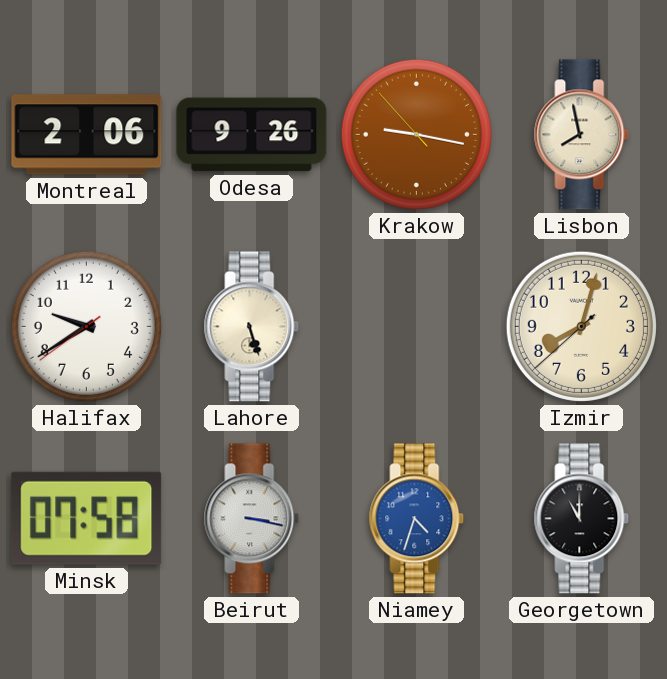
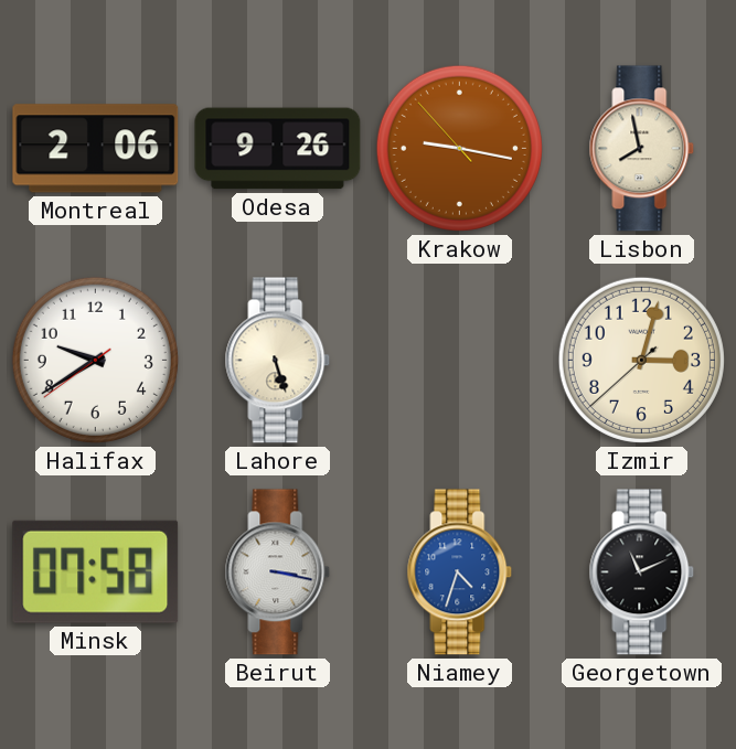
Izmir: 8:02 -> 3:02
Georgetown: 11:00 -> 11:11
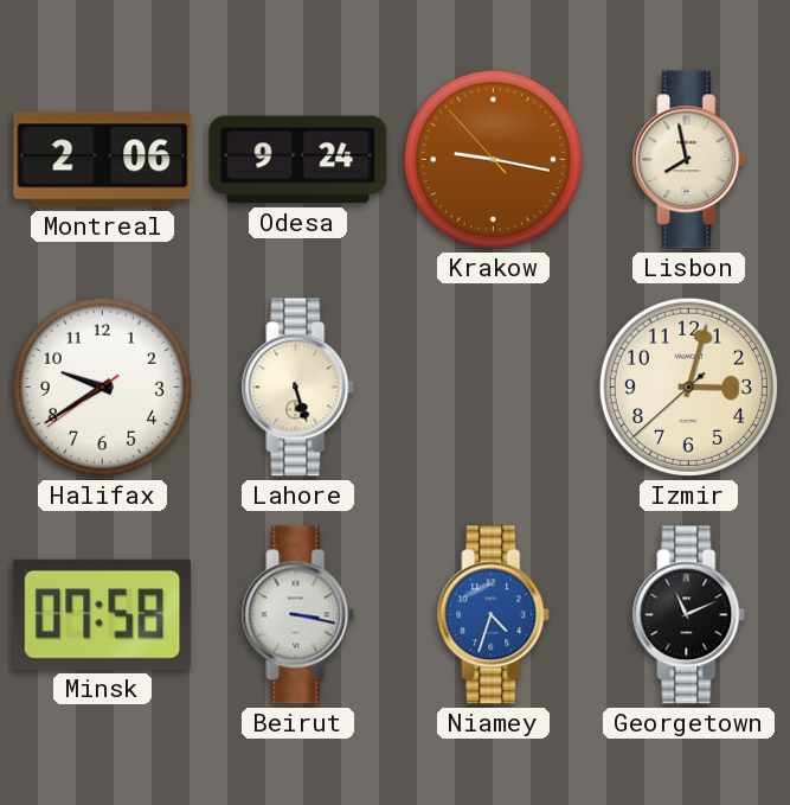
Odesa: 9:26 -> 9:24
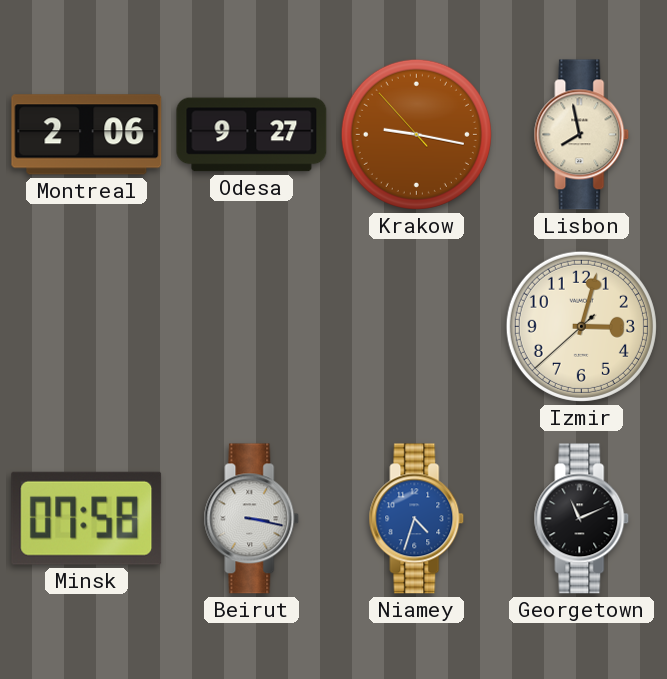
Odesa: 9:24 -> 9:27
Halifax: 9:39 -> none
Lahore: 5:27 -> none
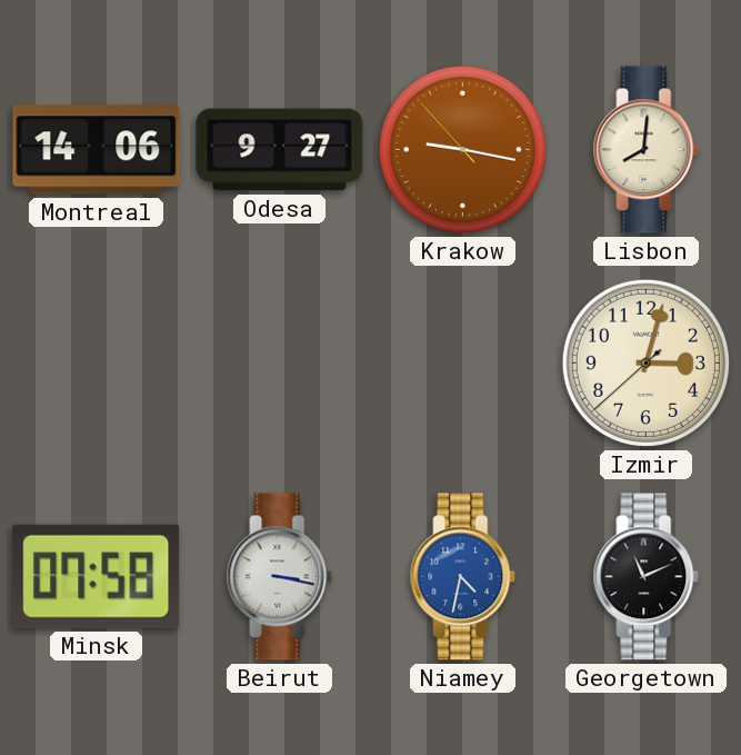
Montreal: 2:06 -> 14:06
Lisbon: 7:58 -> 8:01
Niamey: 4:33 -> 4:32
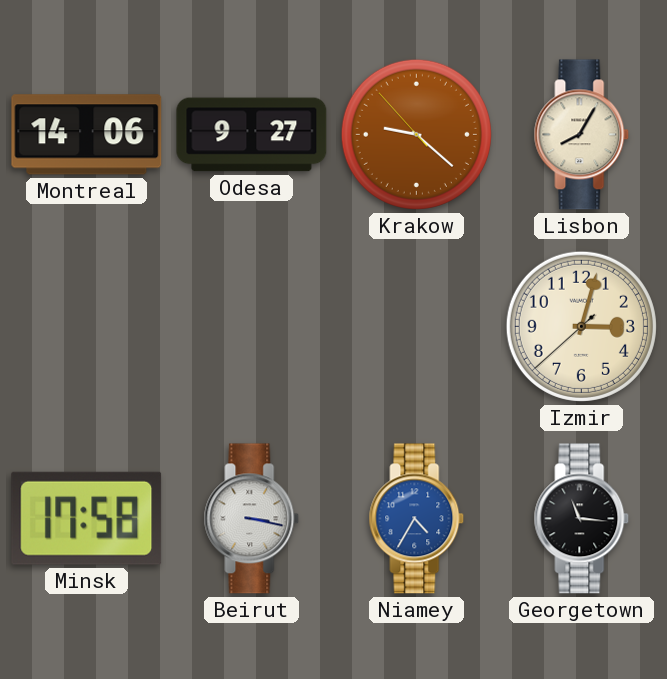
Krakow: 9:16 -> 9:21
Lisbon: 8:01 -> 8:05
Minsk: 07:58 -> 17:58
Niamey: 4:32 -> 4:35
Georgetown: 11:11 -> 11:16
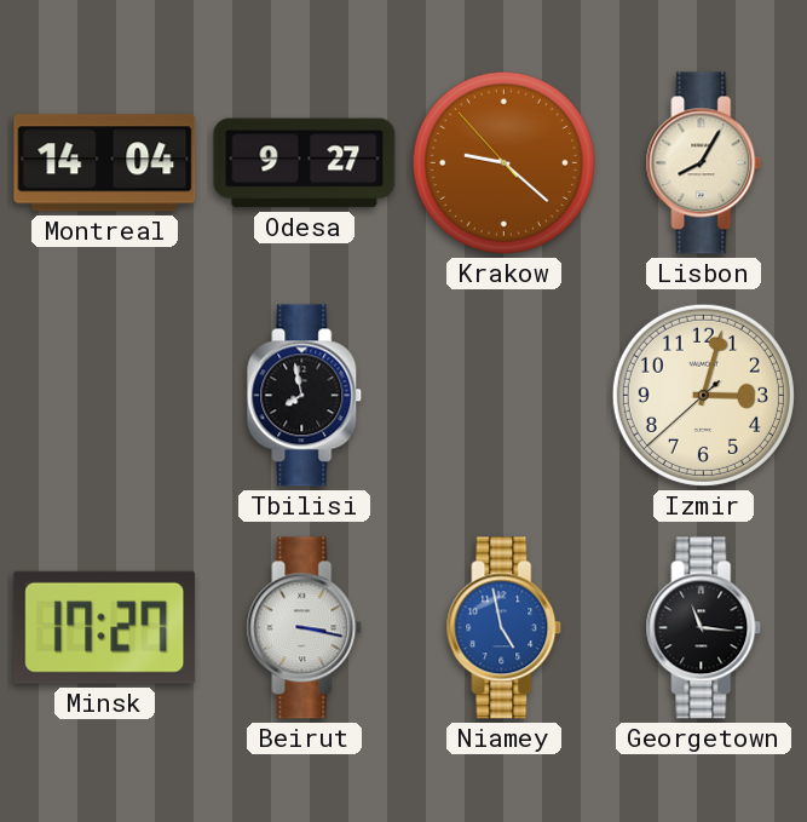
Montreal: 14:06 -> 14:04
Tbilisi: none -> 7:58
Minsk: 17:58 -> 17:27
Niamey: 4:35 -> 4:58
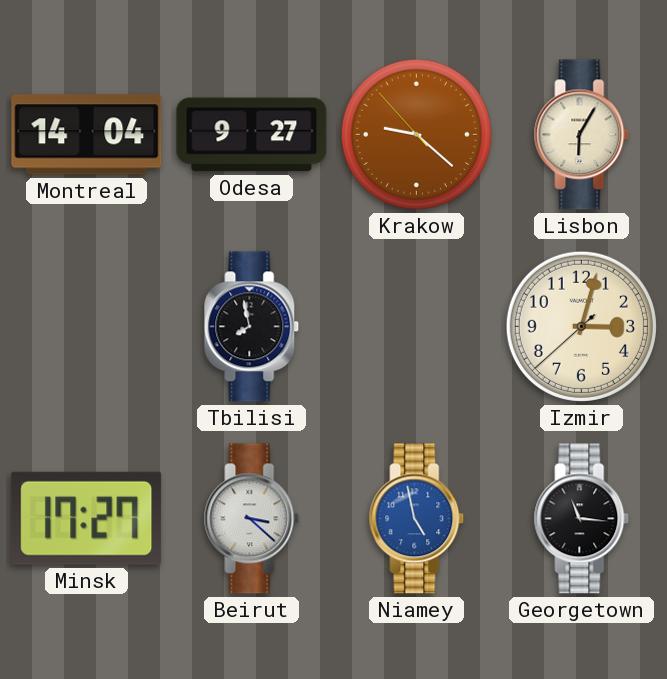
Lisbon: 8:05 -> 6:05
Beirut: 3:17 -> 3:22
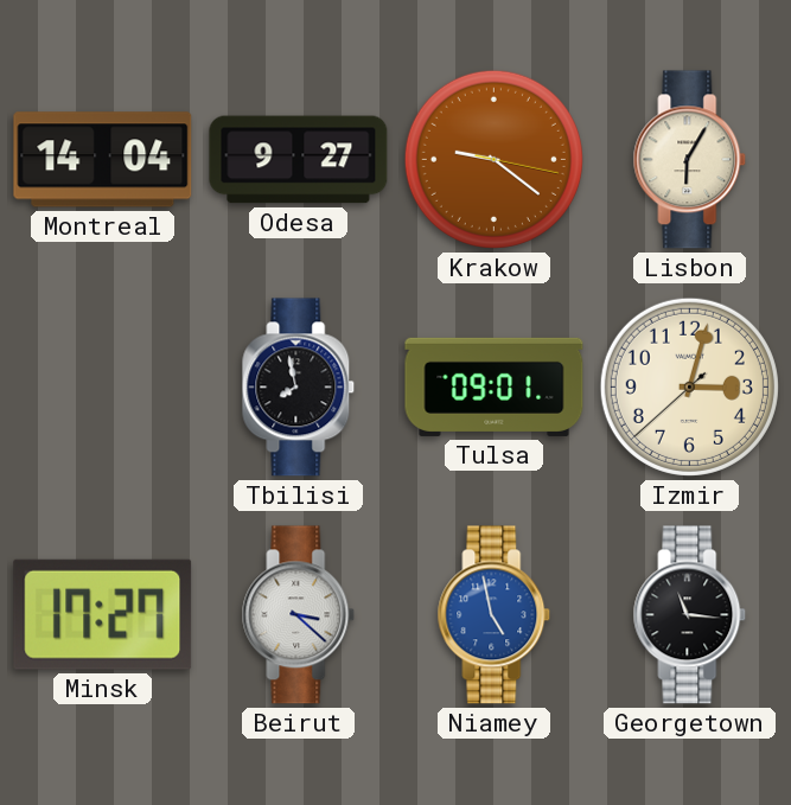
Krakow: 9:21:53 -> 9:21:17
Tulsa: none -> 09:01
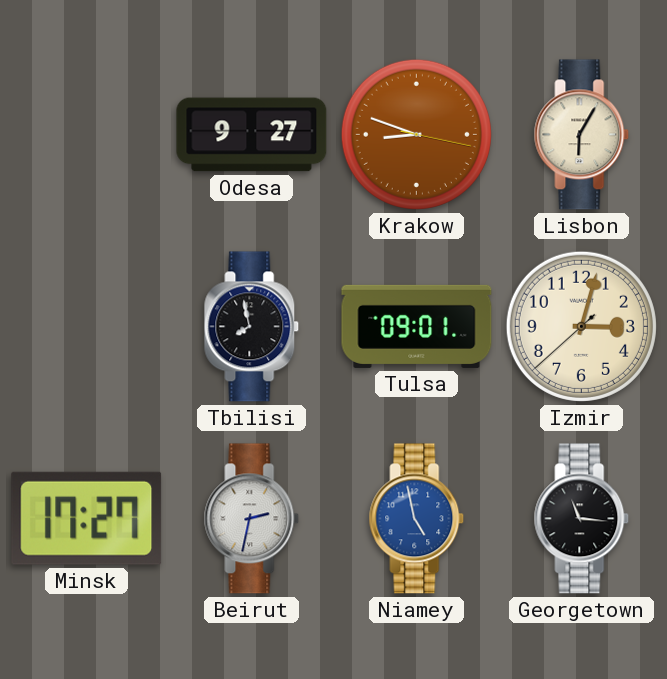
Montreal: 14:04 -> none
Krakow: 9:21 -> 8:48
Beirut: 3:22 -> 2:32
